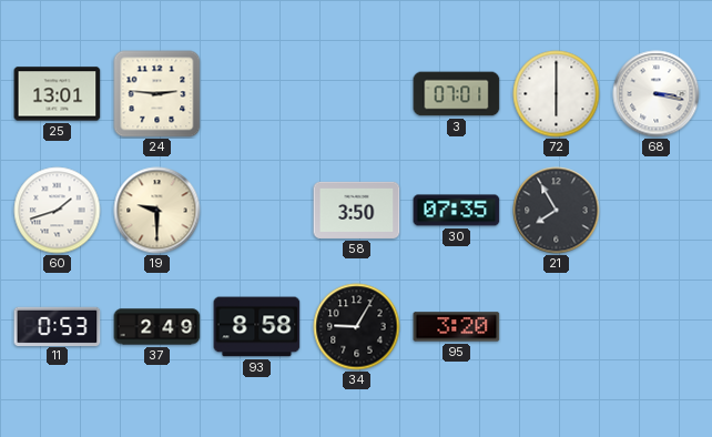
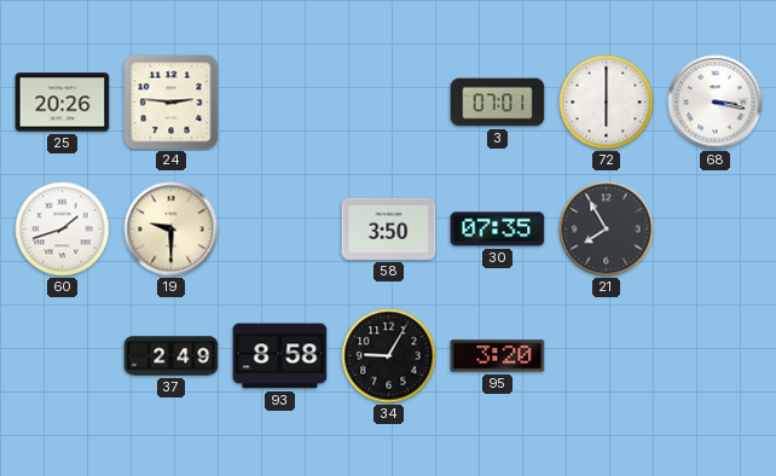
25: 13:01 -> 20:26
11: 0:53 -> none
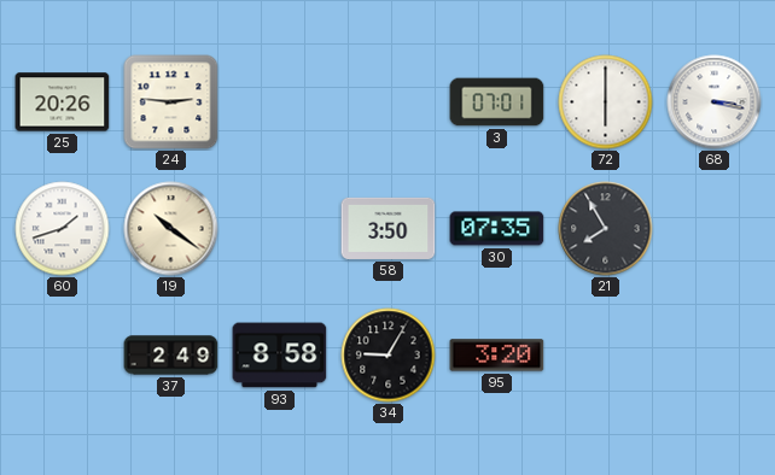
19: 9:30 -> 10:21
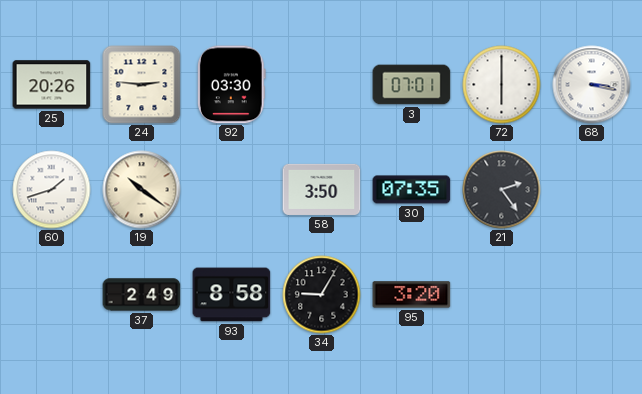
92: none -> 03:30
21: 7:55 -> 2:24
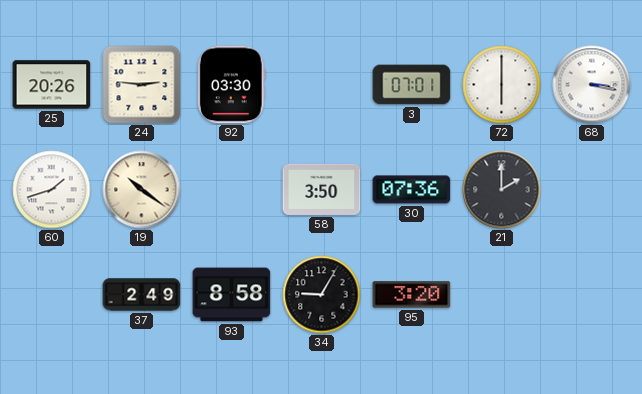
30: 07:35 -> 07:36
21: 2:24 -> 2:00
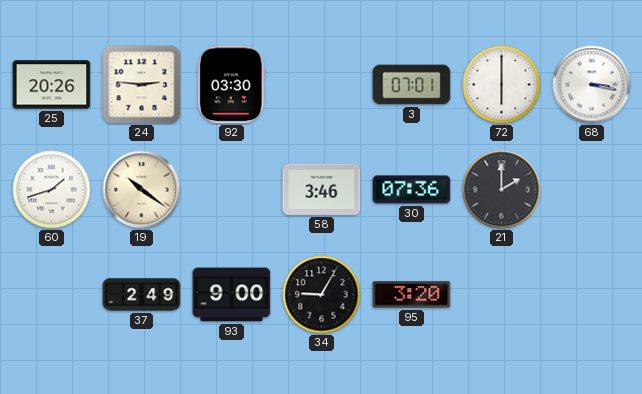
58: 3:50 -> 3:46
93: 8:58 -> 9:00
